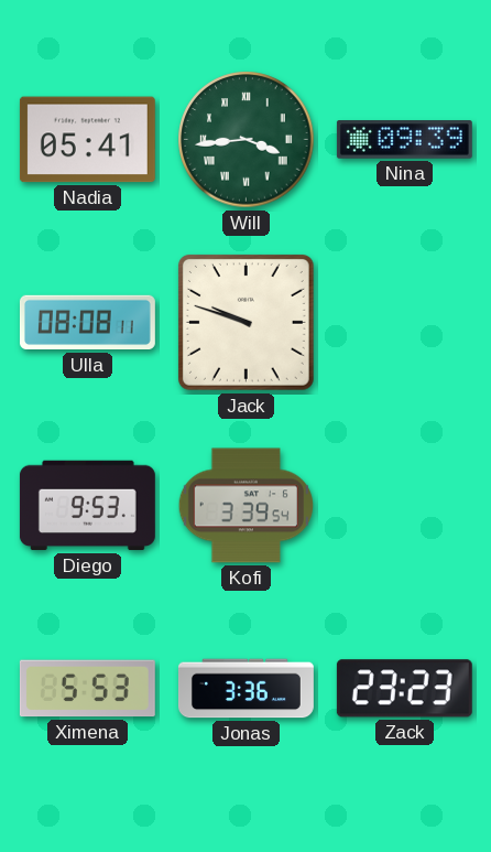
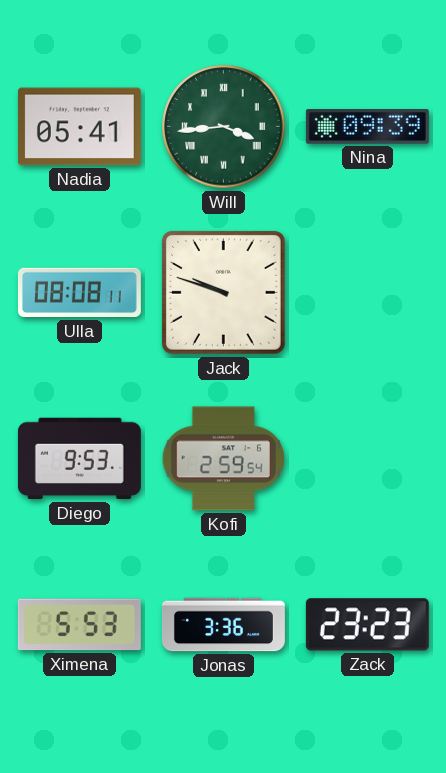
Kofi: 3:39 -> 2:59
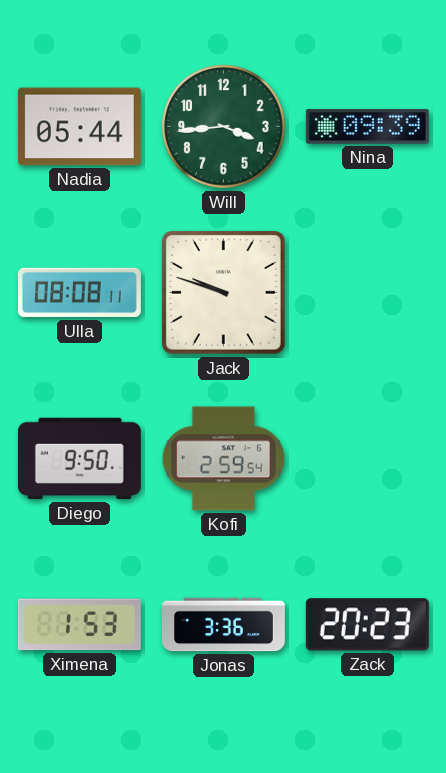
Nadia: 05:41 -> 05:44
Will numerals: Roman -> Arabic
Diego: 9:53 -> 9:50
Ximena: 5:53 -> 1:53
Zack: 23:23 -> 20:23
